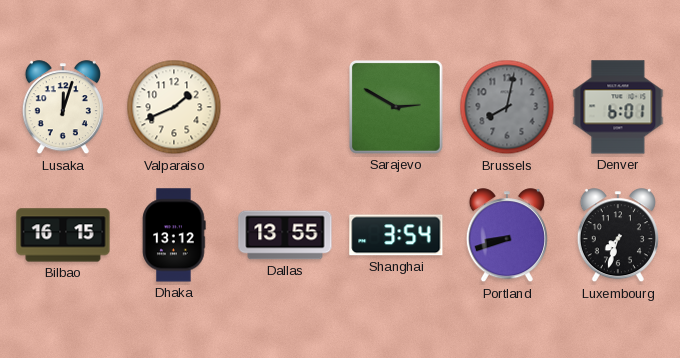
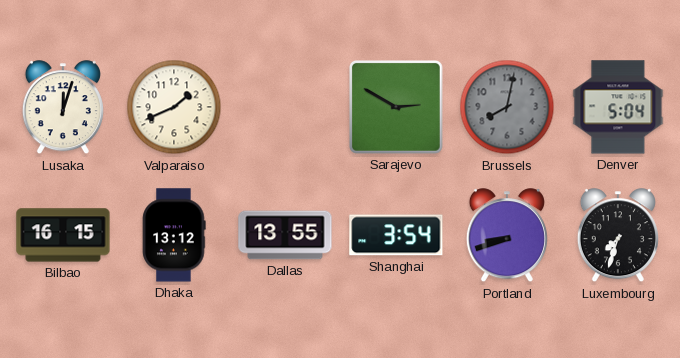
Denver: 6:01 -> 5:04
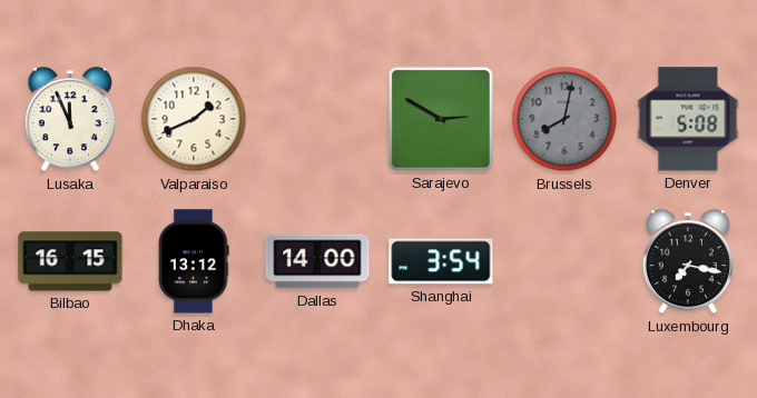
Lusaka: 12:03 -> 11:56
Denver: 5:04 -> 5:08
Dallas: 13:55 -> 14:00
Portland: 8:42 -> none
Luxembourg: 7:33 -> 7:17
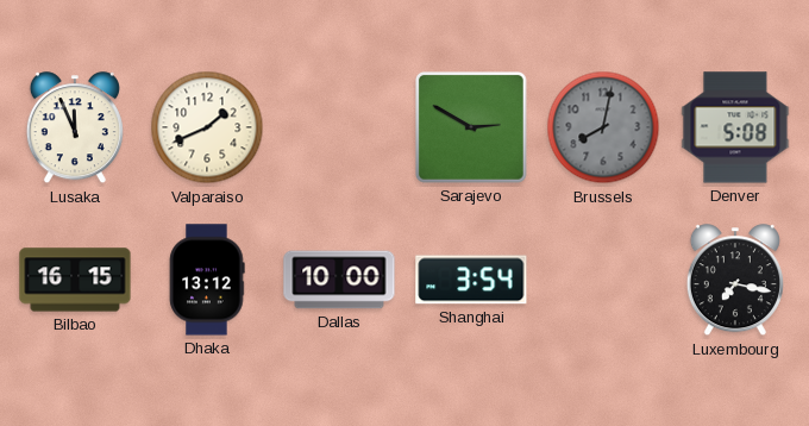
Dallas: 14:00 -> 10:00
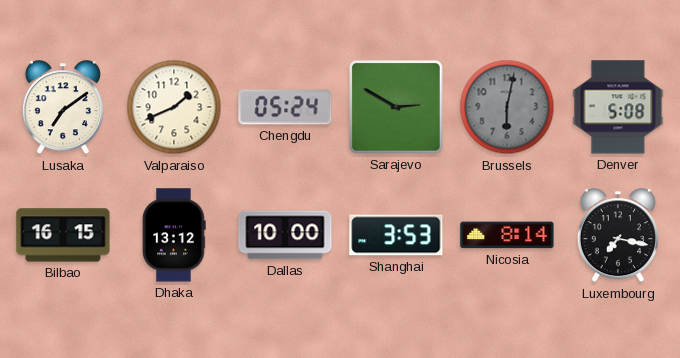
Lusaka: 11:56 -> 7:09
Chengdu: none -> 05:24
Brussels: 8:02 -> 6:02
Shanghai: 3:54 -> 3:53
Nicosia: none -> 8:14
